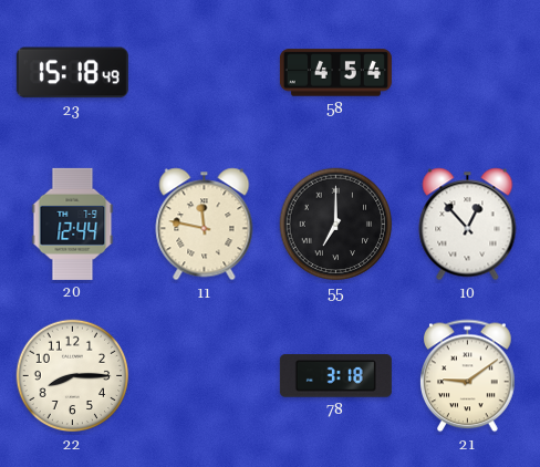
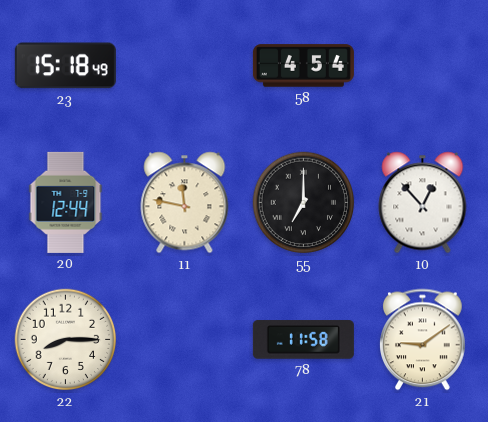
78: 3:18 -> 11:58
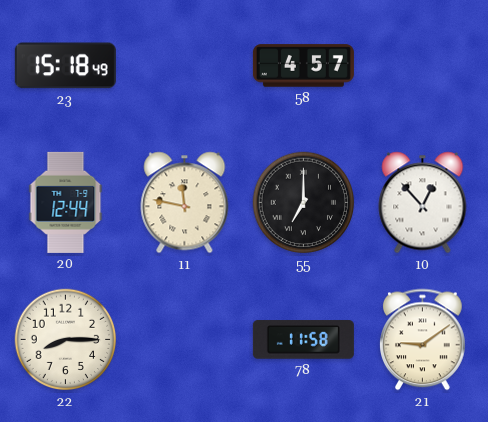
58: 4:54 -> 4:57
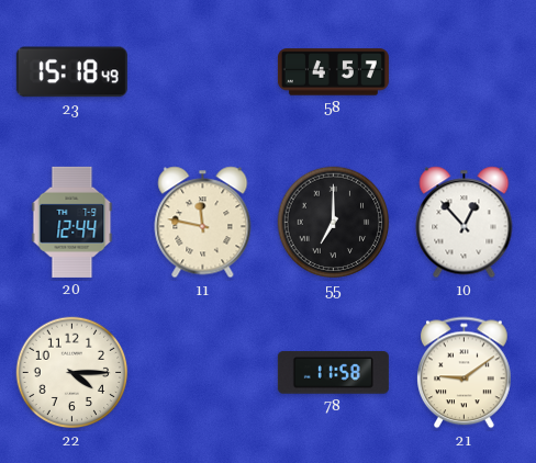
22: 8:15 -> 4:15
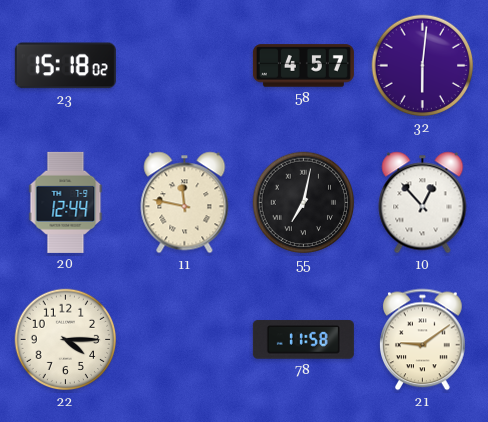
23: 15:18:49 -> 15:18:02
32: none -> 6:01
55: 7:00 -> 7:02
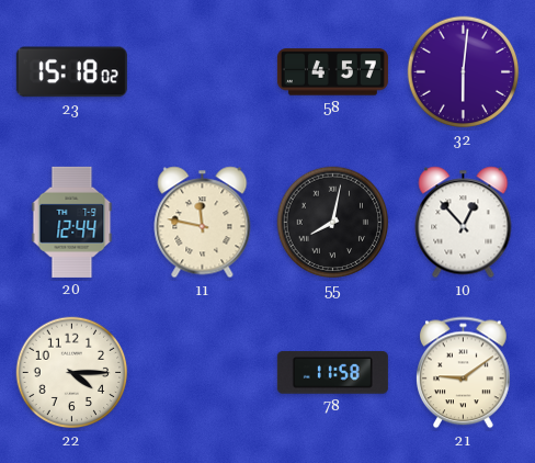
55: 7:02 -> 8:02
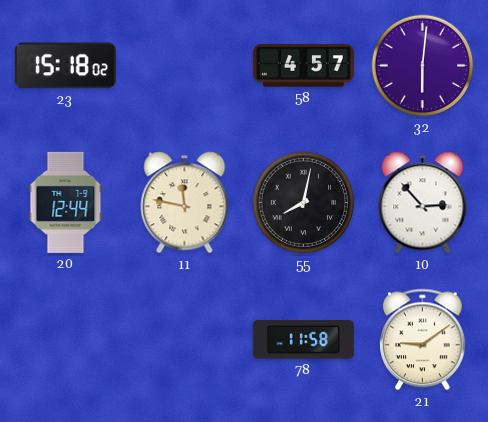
10: 12:53 -> 2:53
22: 4:15 -> none
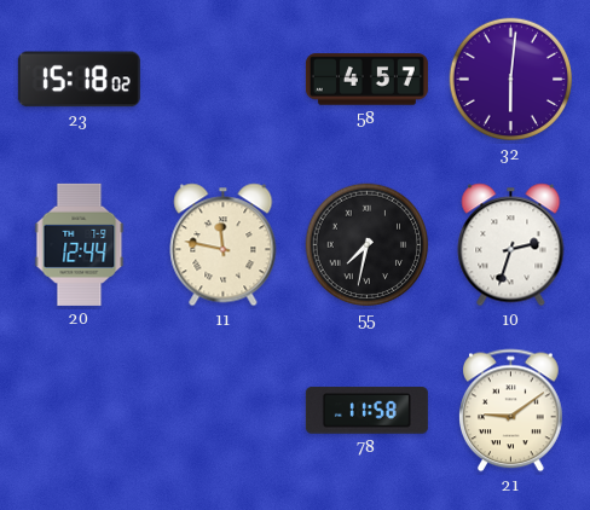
55: 8:02 -> 7:32
10: 2:53 -> 2:33
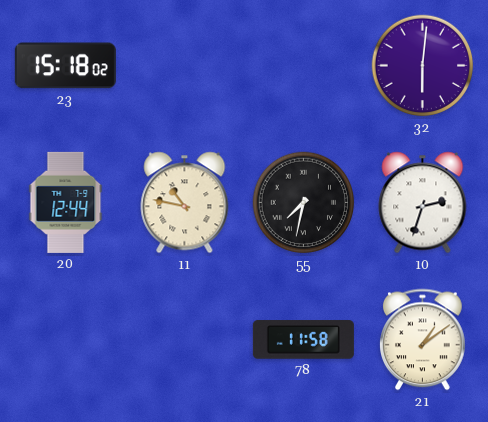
58: 4:57 -> none
11: 11:47 -> 10:47
21: 9:09 -> 1:09
